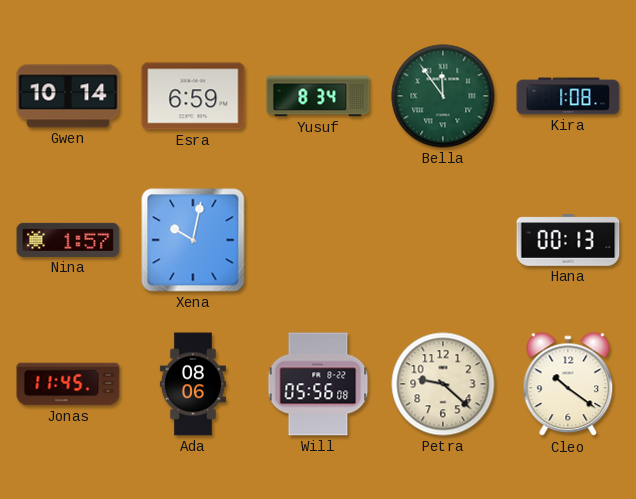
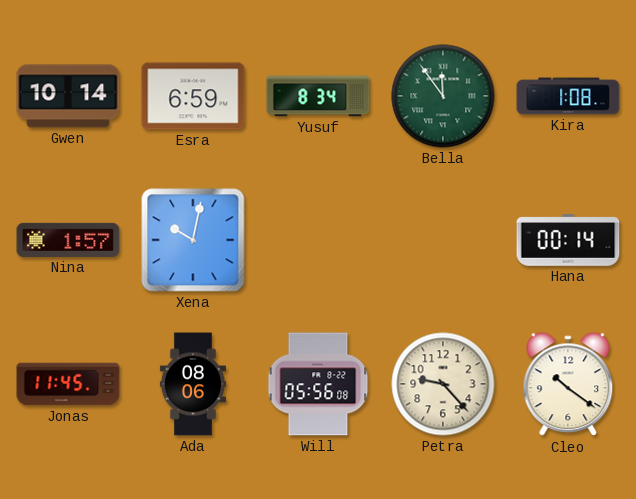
Hana: 00:13 -> 00:14
Petra: 9:22 -> 9:23
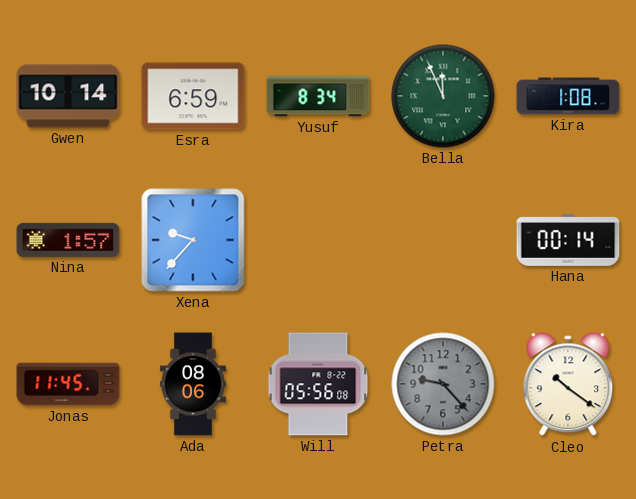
Bella: 11:54 -> 11:56
Xena: 10:02 -> 9:37
Petra dial: cream -> grey
